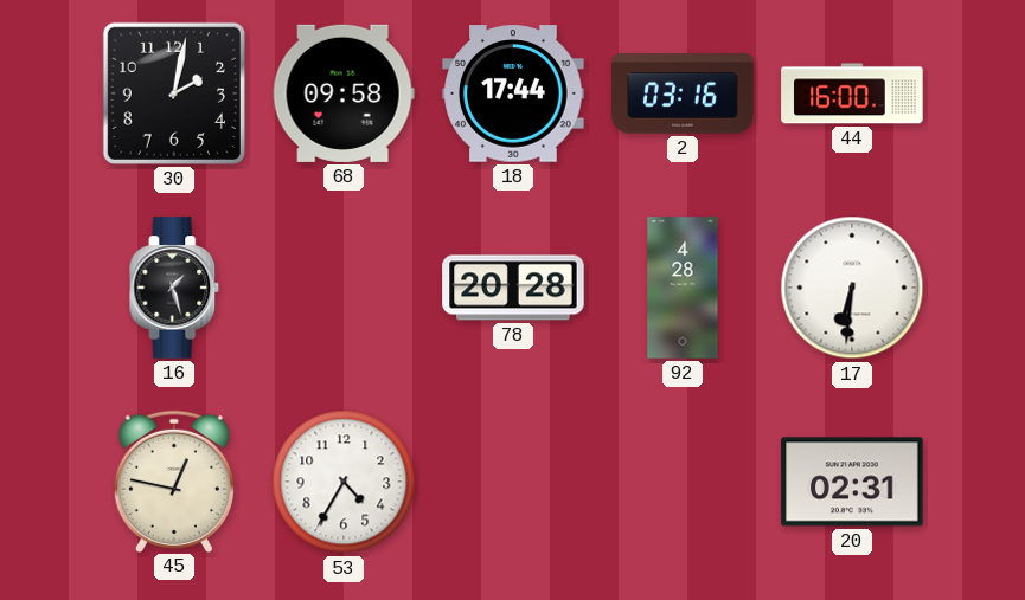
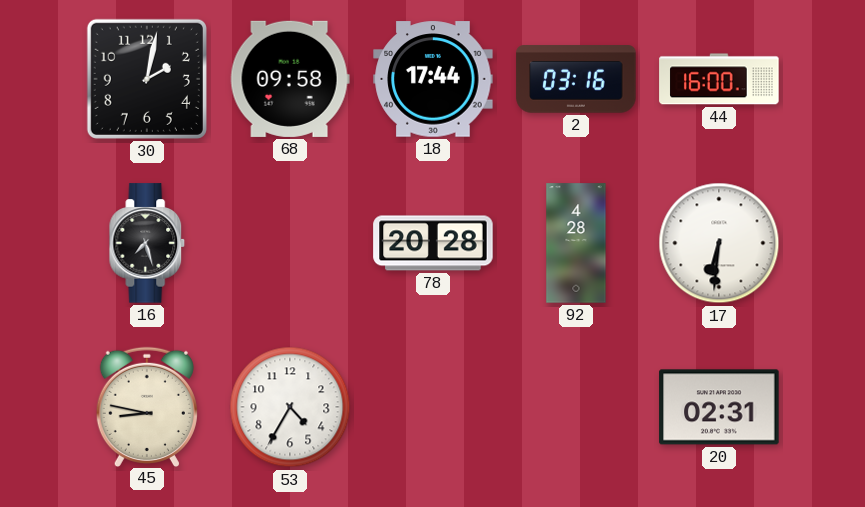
16: 1:27 -> 7:27
45: 12:47 -> 8:47
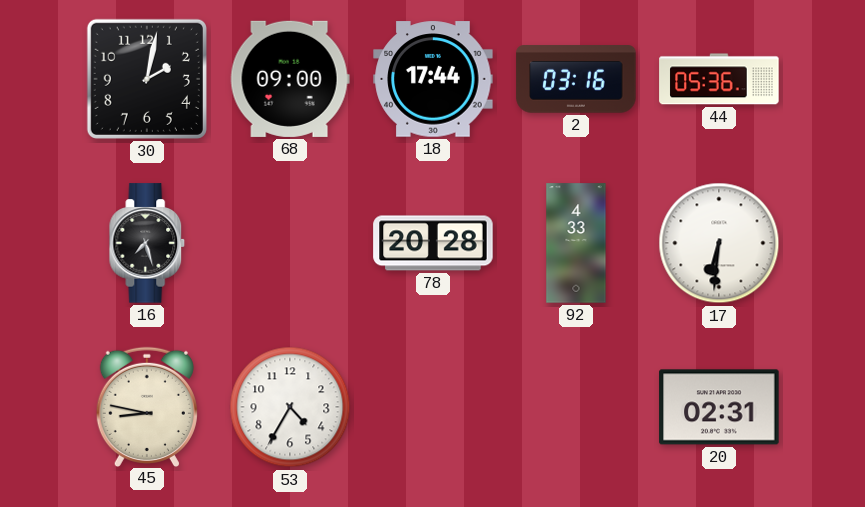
68: 09:58 -> 09:00
44: 16:00 -> 05:36
92: 4:28 -> 4:33
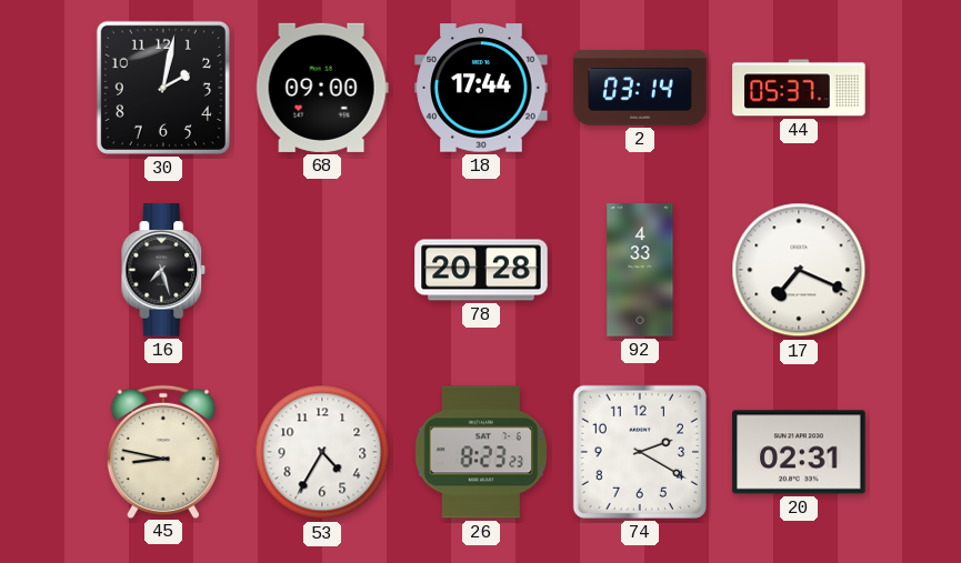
2: 03:16 -> 03:14
44: 05:36 -> 05:37
17: 6:31 -> 7:19
26: none -> 8:23
74: none -> 2:20
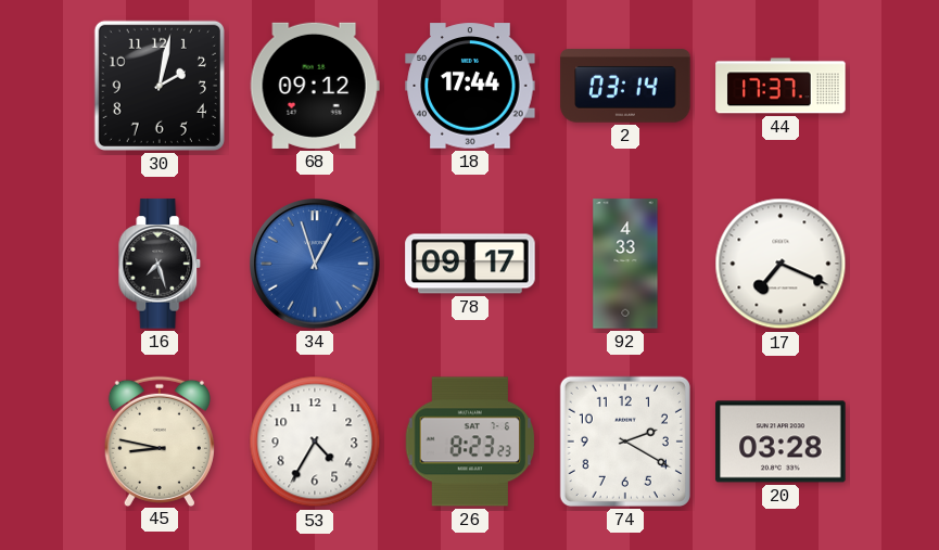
68: 09:00 -> 09:12
44: 05:37 -> 17:37
34: none -> 12:57
78: 20:28 -> 09:17
20: 02:31 -> 03:28
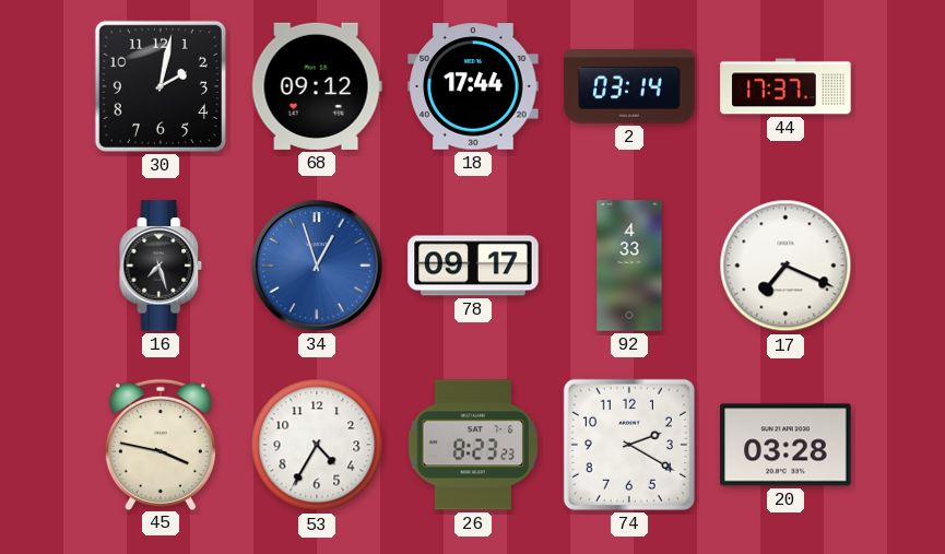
45: 8:47 -> 3:47
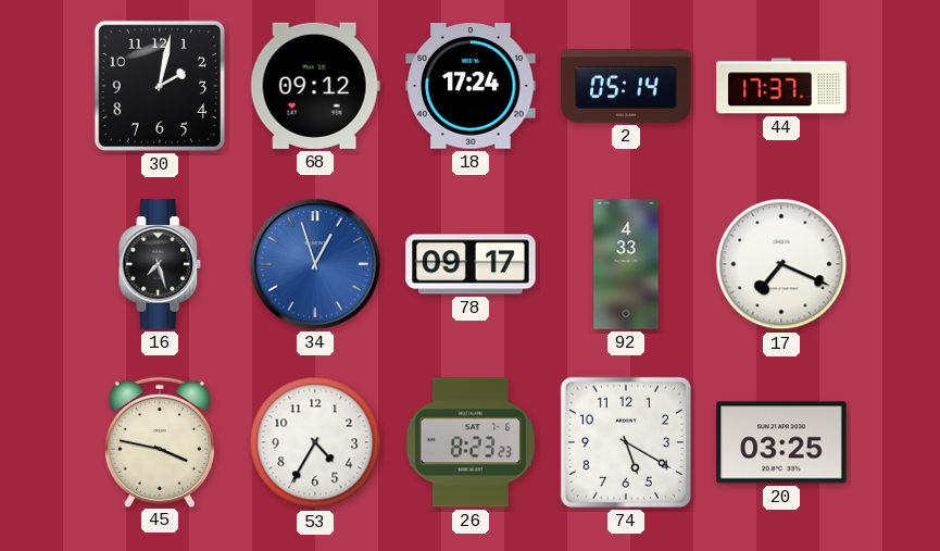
18: 17:44 -> 17:24
2: 03:14 -> 05:14
74: 2:20 -> 5:20
20: 03:28 -> 03:25
